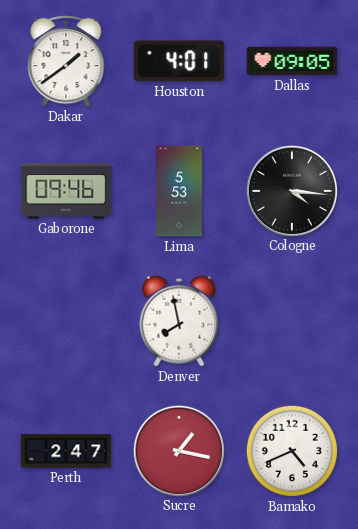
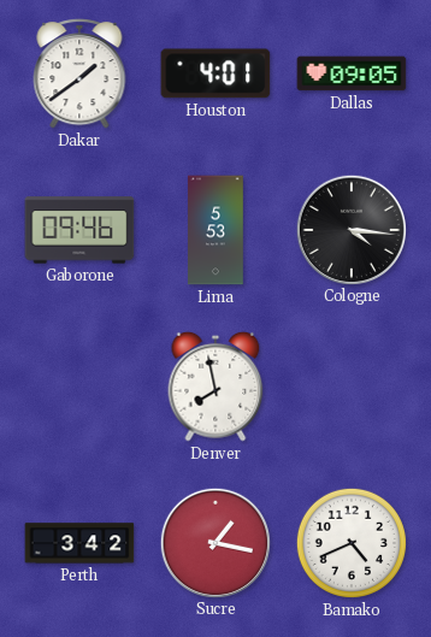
Perth: 2:47 -> 3:42
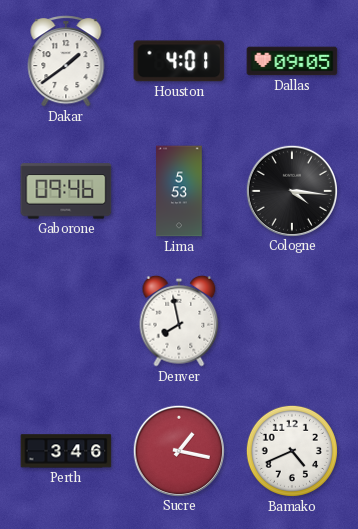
Perth: 3:42 -> 3:46
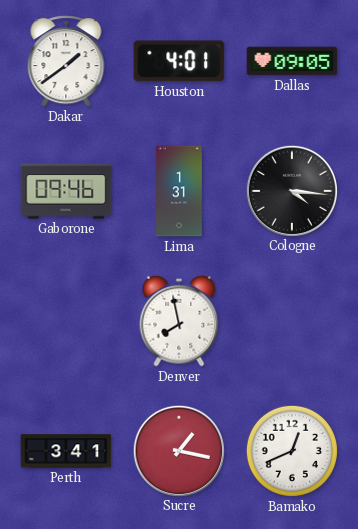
Lima: 5:53 -> 1:31
Perth: 3:46 -> 3:41
Bamako: 4:41 -> 12:41
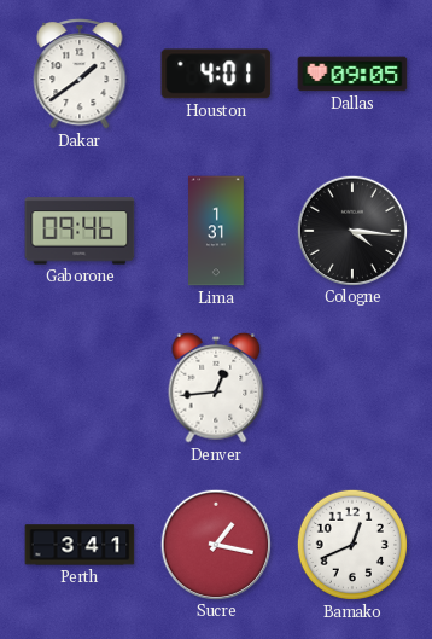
Denver: 7:58 -> 12:44
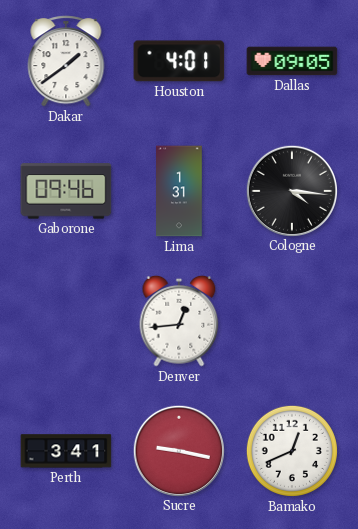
Sucre: 1:17 -> 9:17
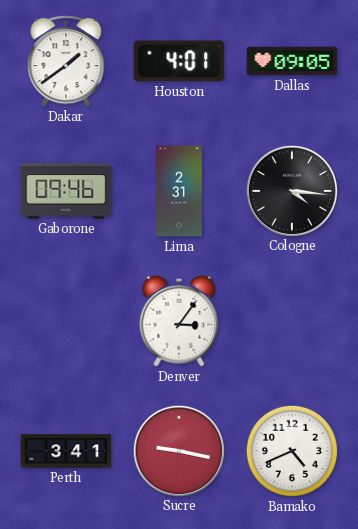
Lima: 1:31 -> 2:31
Denver: 12:44 -> 3:06
Bamako: 12:41 -> 4:41
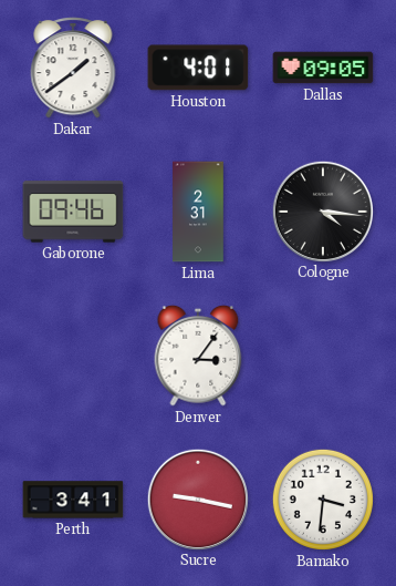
Bamako: 4:41 -> 3:31
